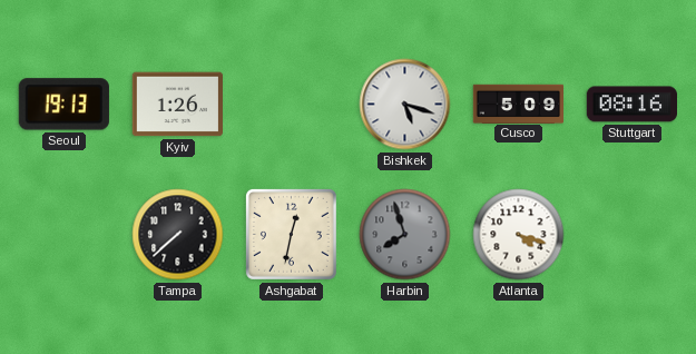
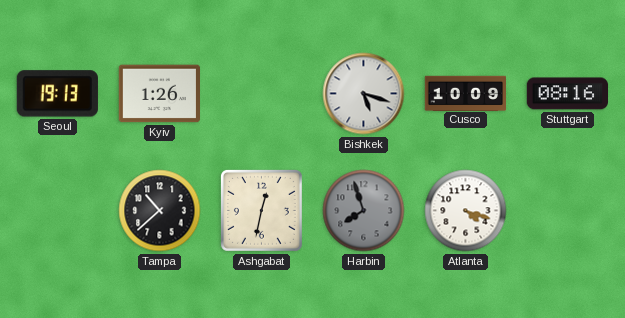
Cusco: 5:09 -> 10:09
Tampa: 7:38 -> 10:38
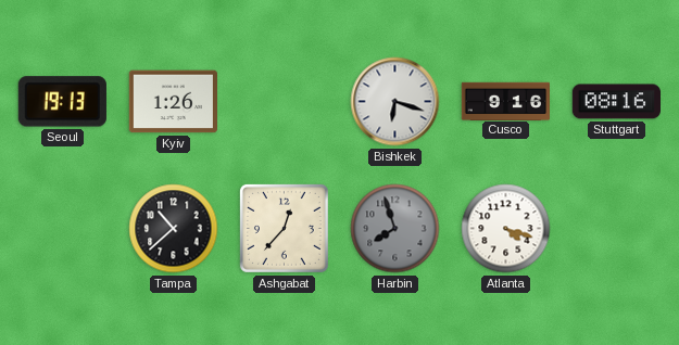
Bishkek: 5:18 -> 6:18
Cusco: 10:09 -> 9:16
Ashgabat: 12:32 -> 12:37
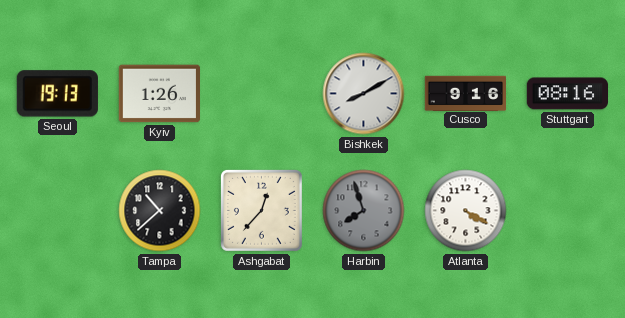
Bishkek: 6:18 -> 8:10
Atlanta: 4:18 -> 4:20
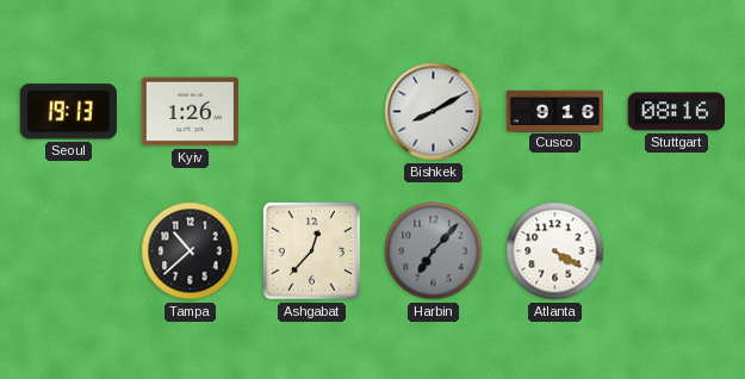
Harbin: 7:57 -> 7:07
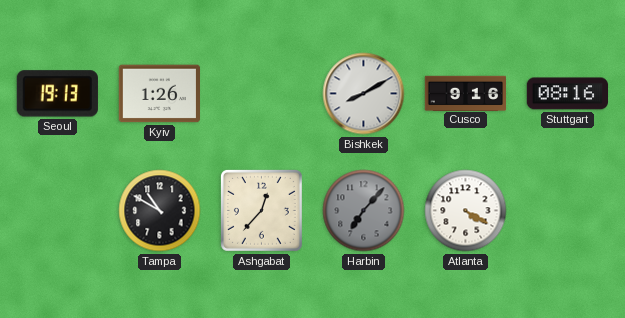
Tampa: 10:38 -> 10:50
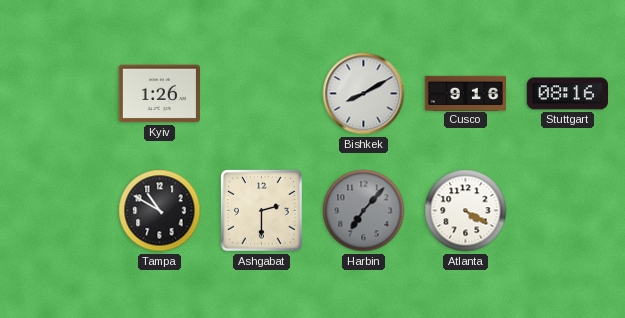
Seoul: 19:13 -> none
Ashgabat: 12:37 -> 2:30
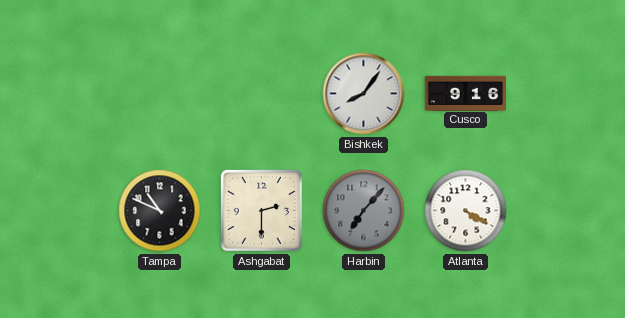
Kyiv: 1:26 -> none
Bishkek: 8:10 -> 8:06
Stuttgart: 08:16 -> none
Tampa: 10:50 -> 10:49
